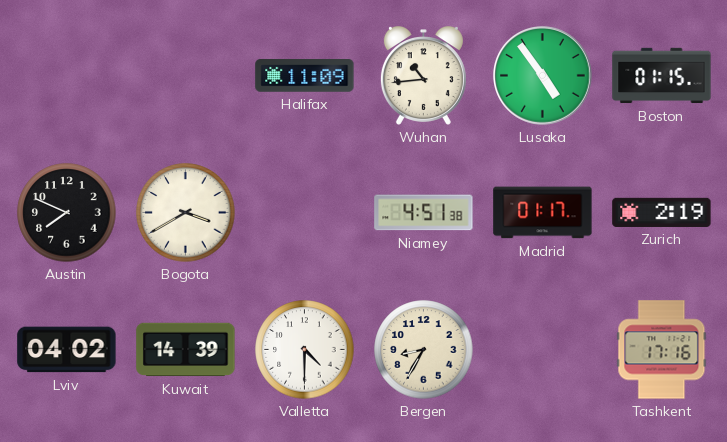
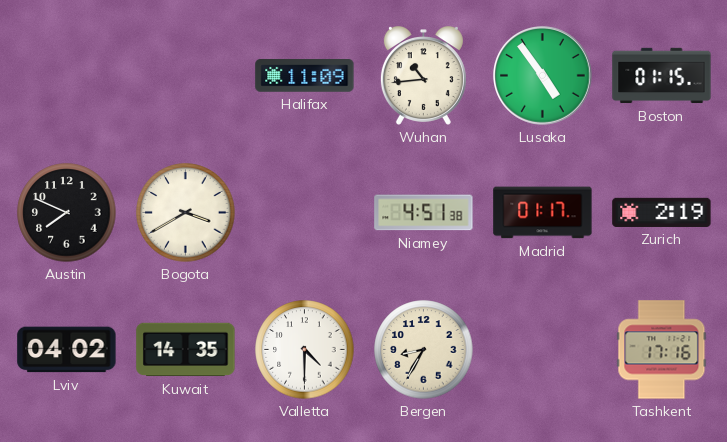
Kuwait: 14:39 -> 14:35
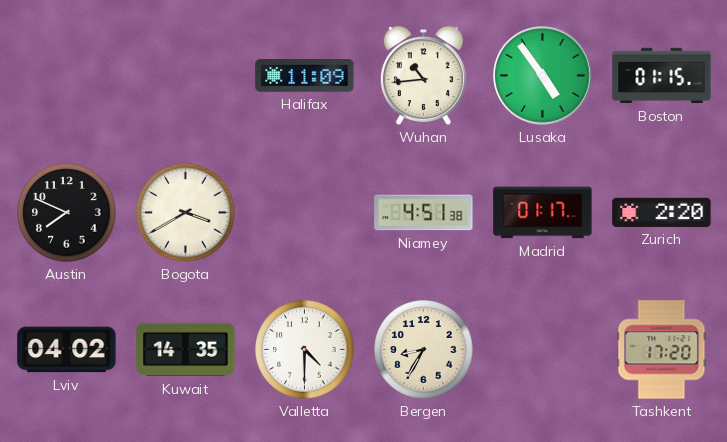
Zurich: 2:19 -> 2:20
Tashkent: 17:16 -> 17:20
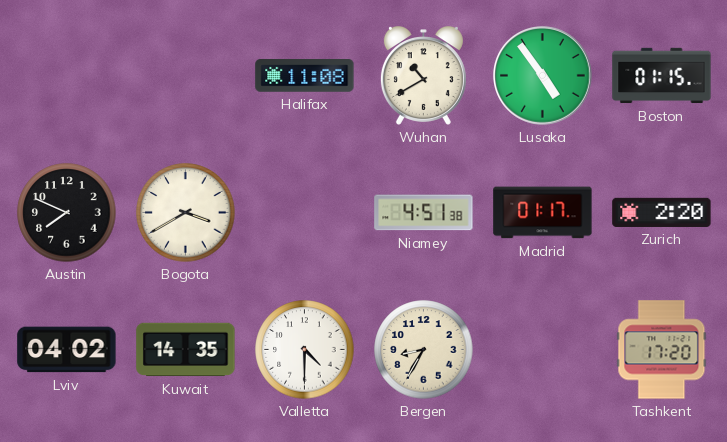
Halifax: 11:09 -> 11:08
Wuhan: 10:44 -> 10:40
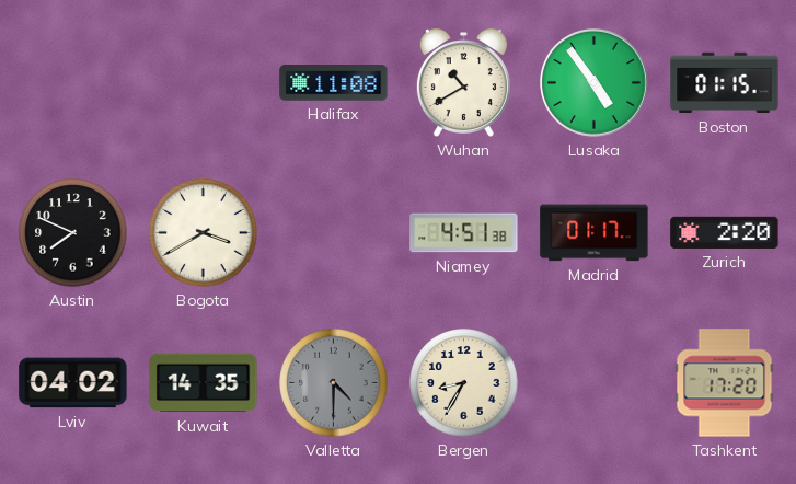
Valletta dial: white -> grey
